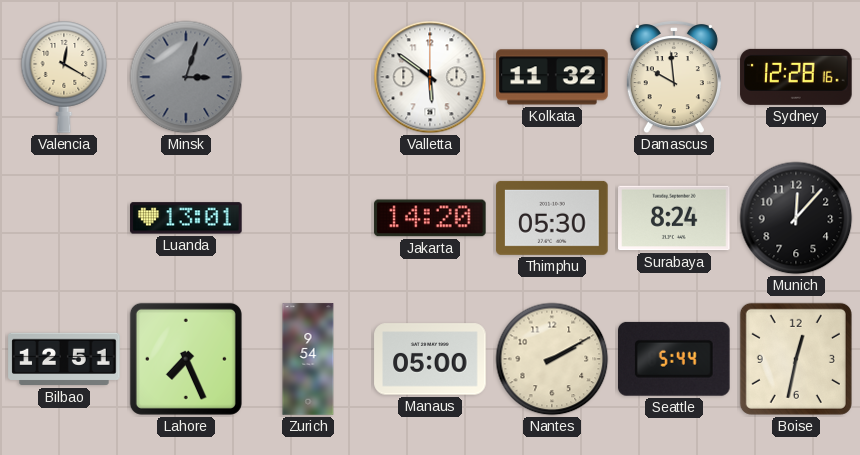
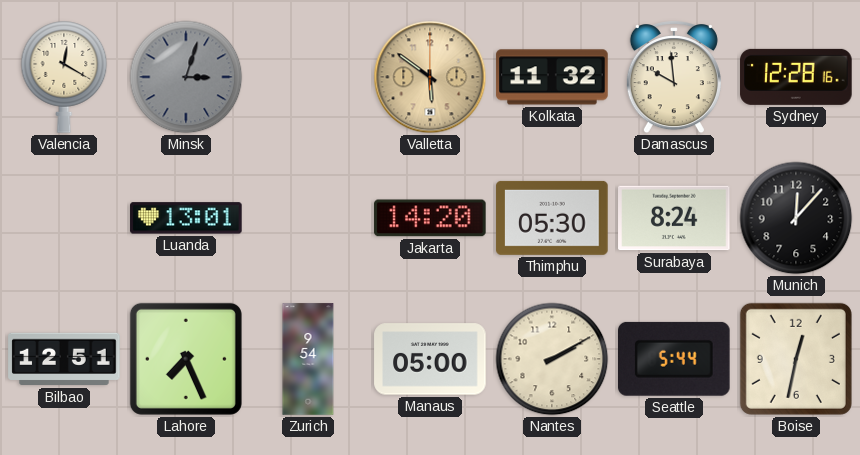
Valletta dial: white -> champagne
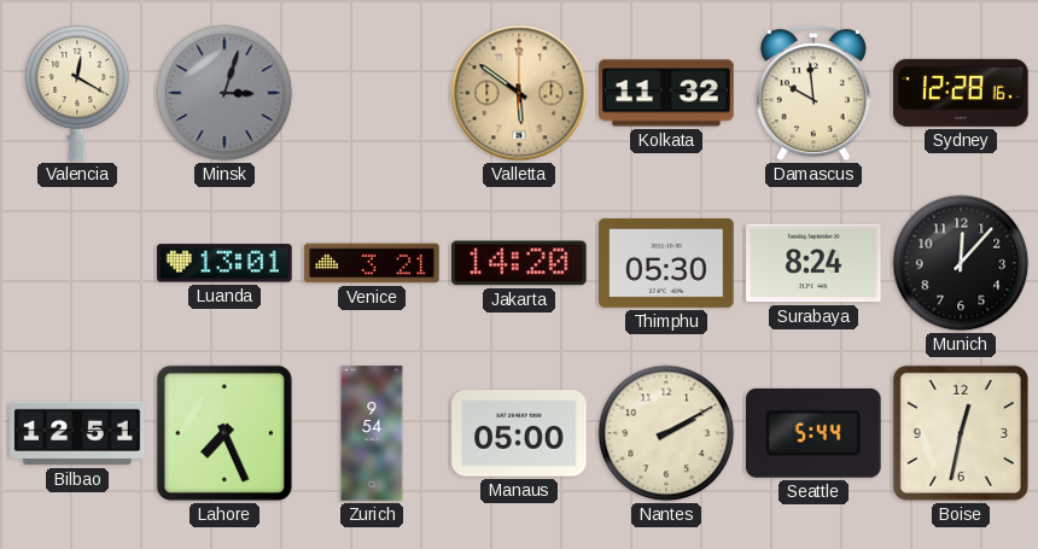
Venice: none -> 3:21
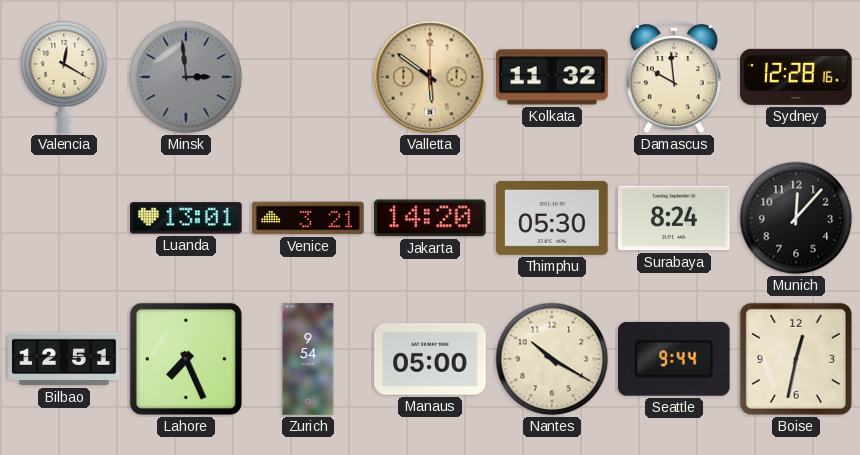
Minsk: 3:03 -> 2:59
Nantes: 2:10 -> 10:20
Seattle: 5:44 -> 9:44
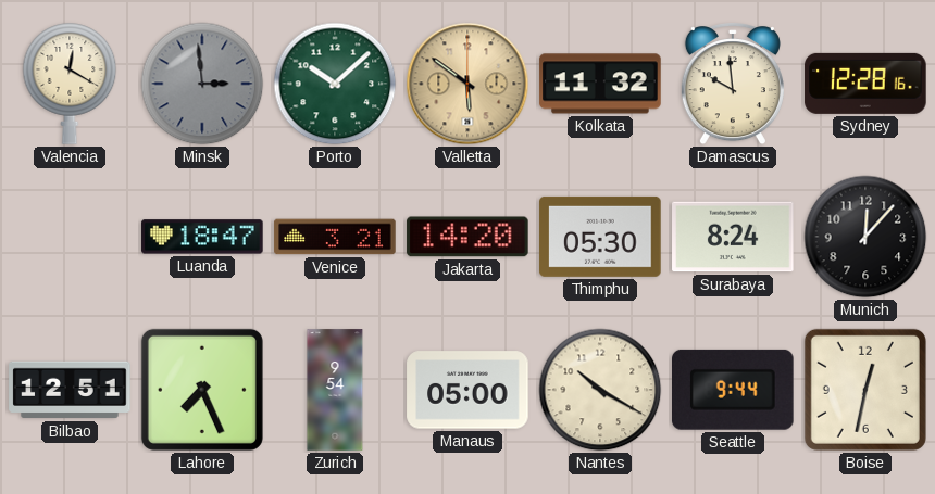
Porto: none -> 10:08
Luanda: 13:01 -> 18:47
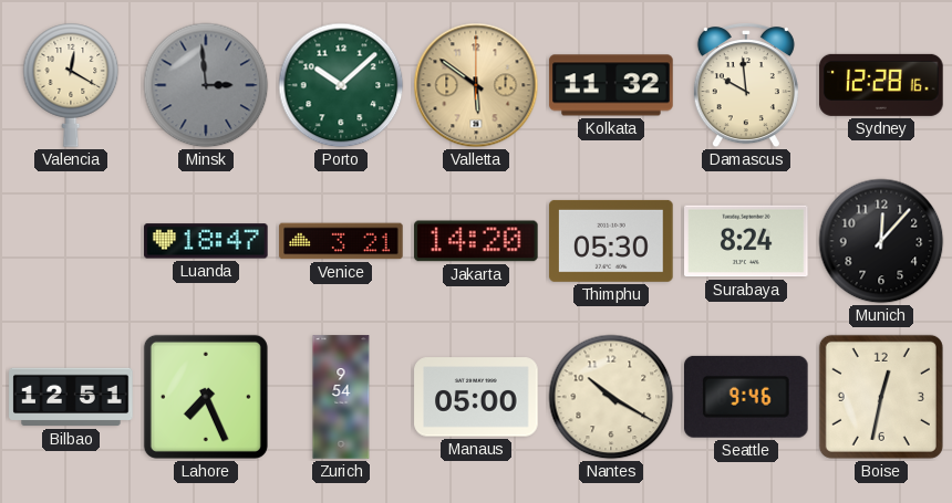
Seattle: 9:44 -> 9:46
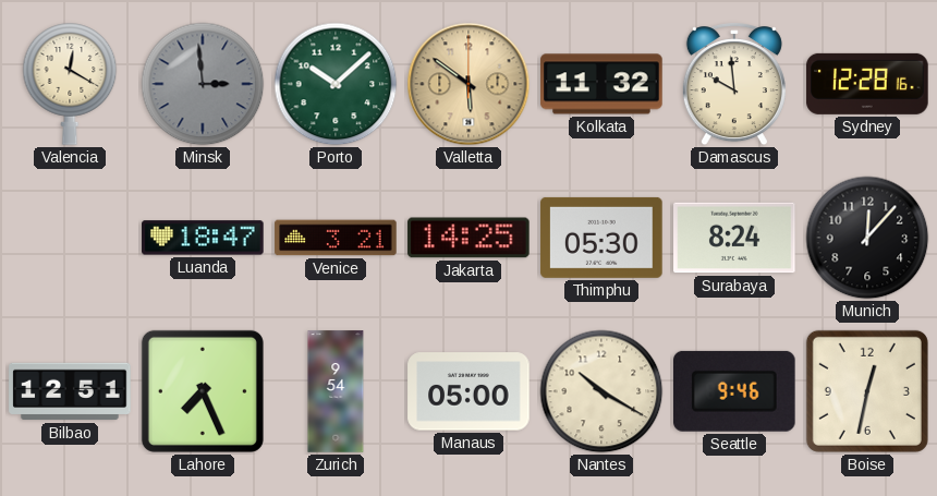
Jakarta: 14:20 -> 14:25
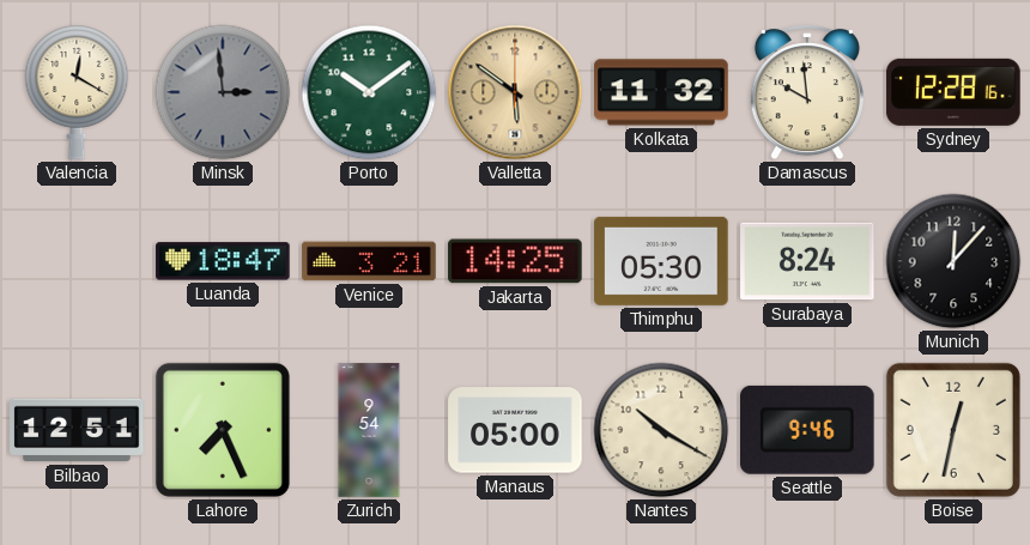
Porto: 10:08 -> 10:09
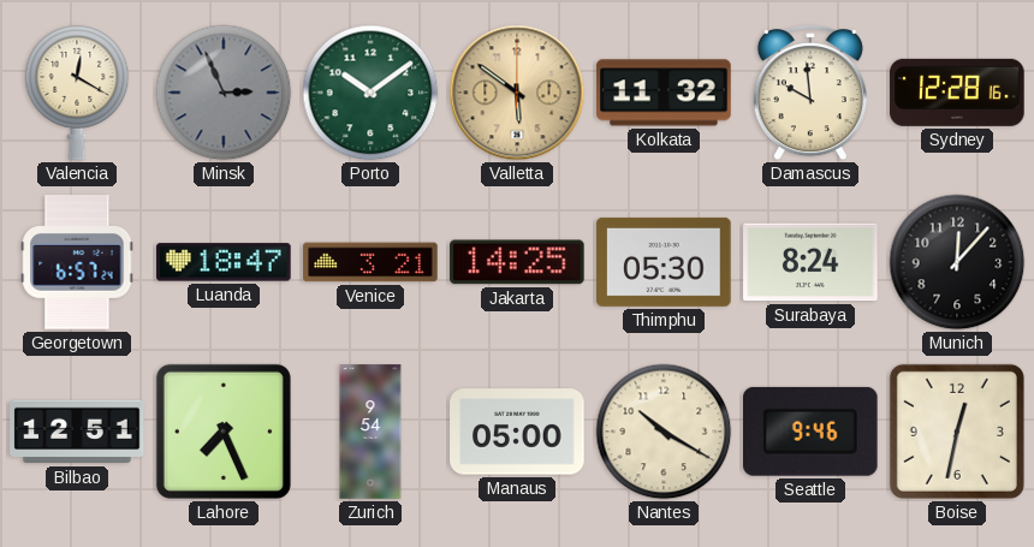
Minsk: 2:59 -> 2:56
Georgetown: none -> 6:57
